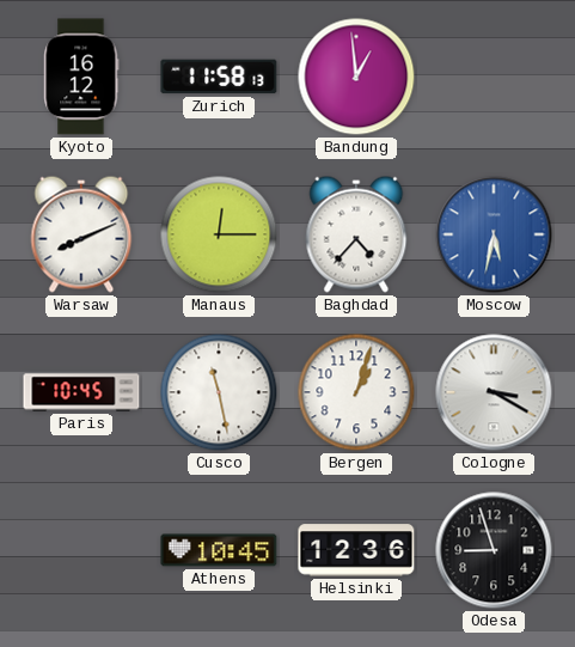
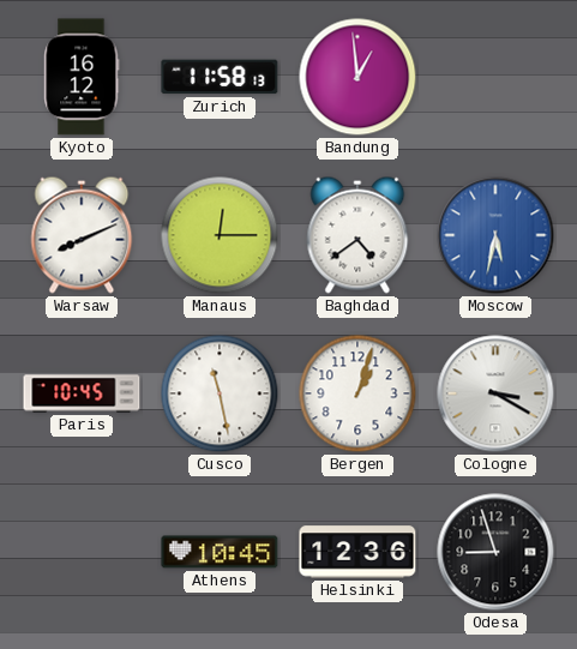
Baghdad: 4:37 -> 4:39
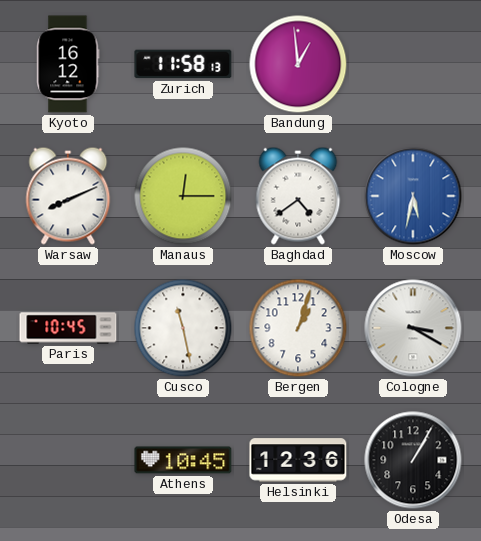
Odesa: 8:57 -> 1:05
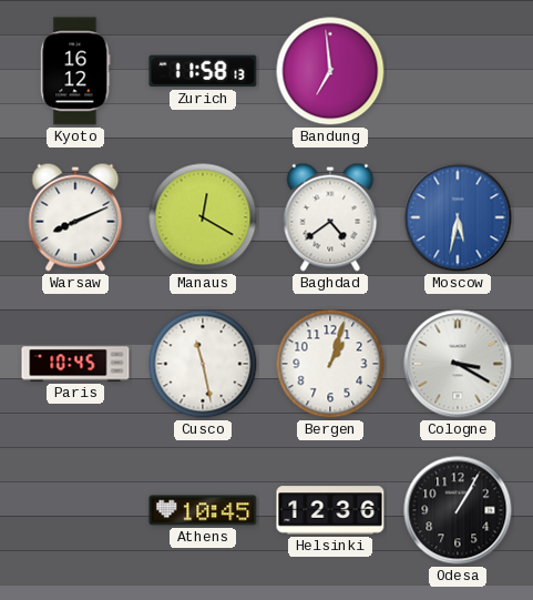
Bandung: 12:59 -> 6:59
Manaus: 12:15 -> 12:20
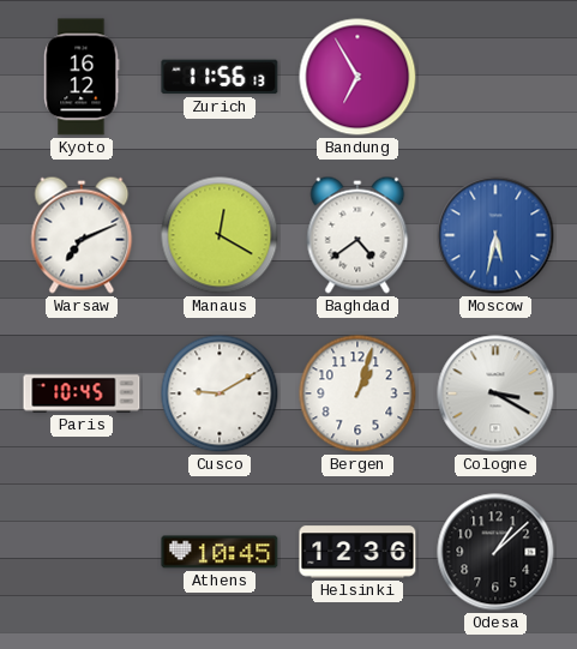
Zurich: 11:58 -> 11:56
Bandung: 6:59 -> 6:55
Warsaw: 8:11 -> 7:11
Cusco: 11:28 -> 9:10
Odesa: 1:05 -> 1:08
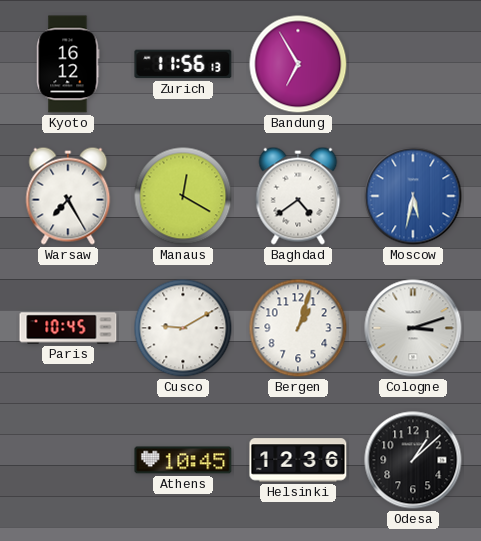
Warsaw: 7:11 -> 7:25
Cologne: 3:20 -> 3:12
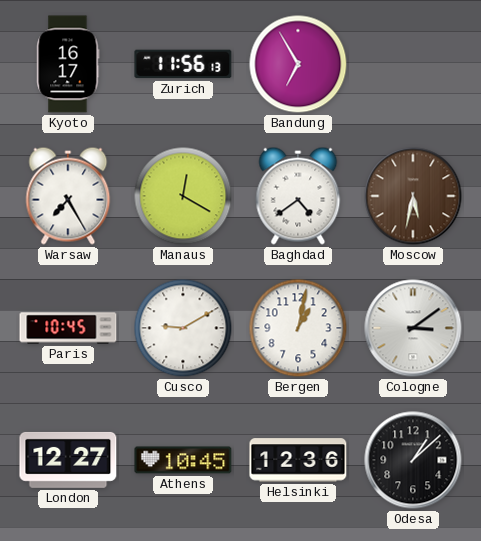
Kyoto: 16:12 -> 16:17
Moscow dial: blue -> brown
Bergen: 1:03 -> 1:02
Cologne: 3:12 -> 3:09
London: none -> 12:27
